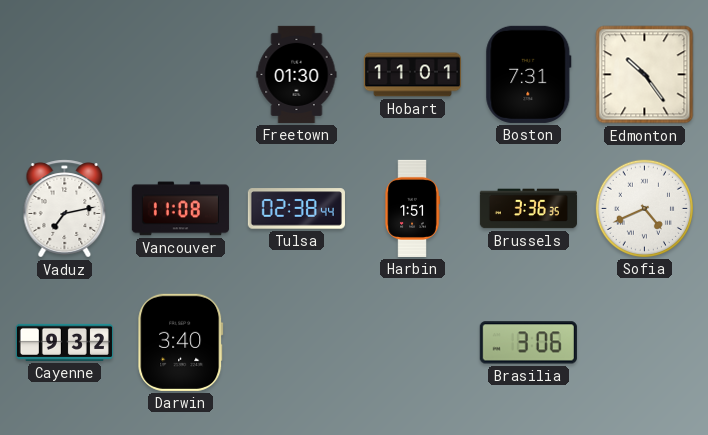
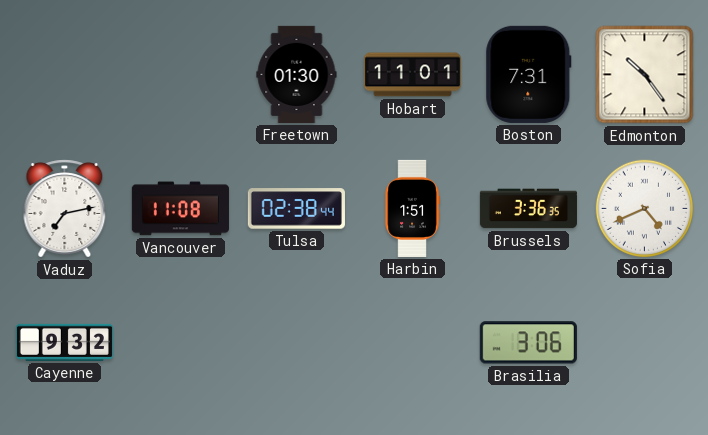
Darwin: 3:40 -> none
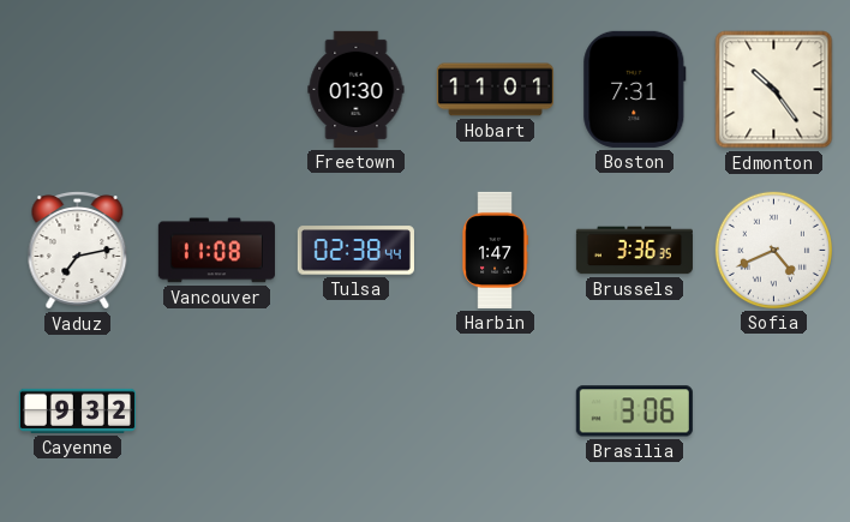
Harbin: 1:51 -> 1:47
